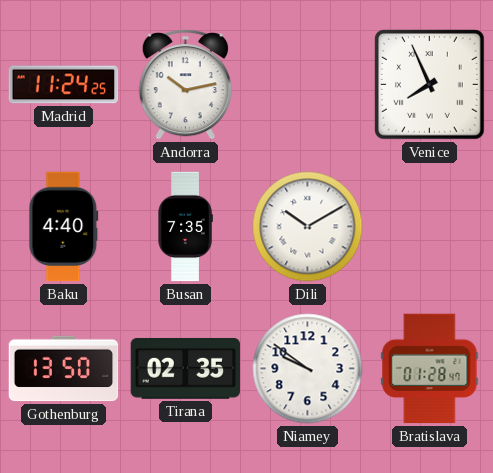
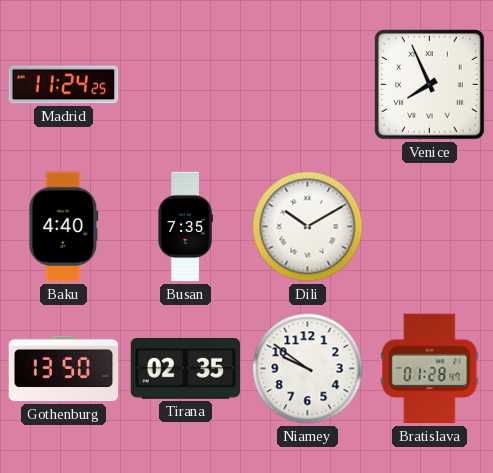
Andorra: 10:13 -> none
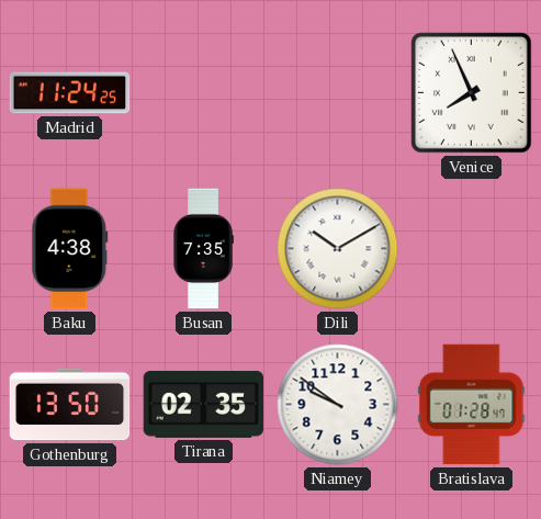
Baku: 4:40 -> 4:38
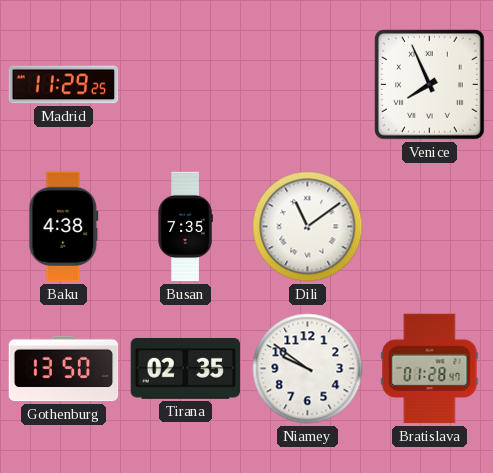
Madrid: 11:24 -> 11:29
Dili: 10:10 -> 11:09
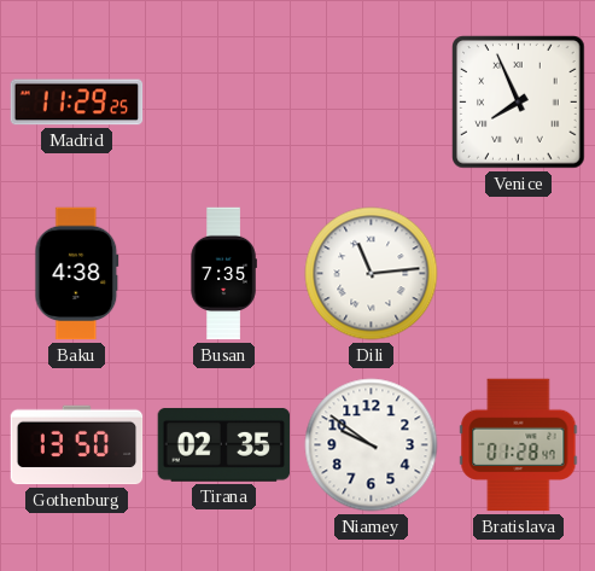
Dili: 11:09 -> 11:14
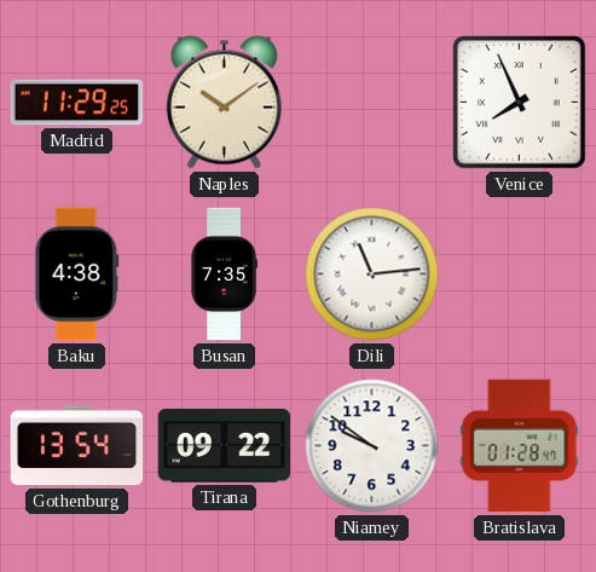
Naples: none -> 10:09
Gothenburg: 13:50 -> 13:54
Tirana: 02:35 -> 09:22
